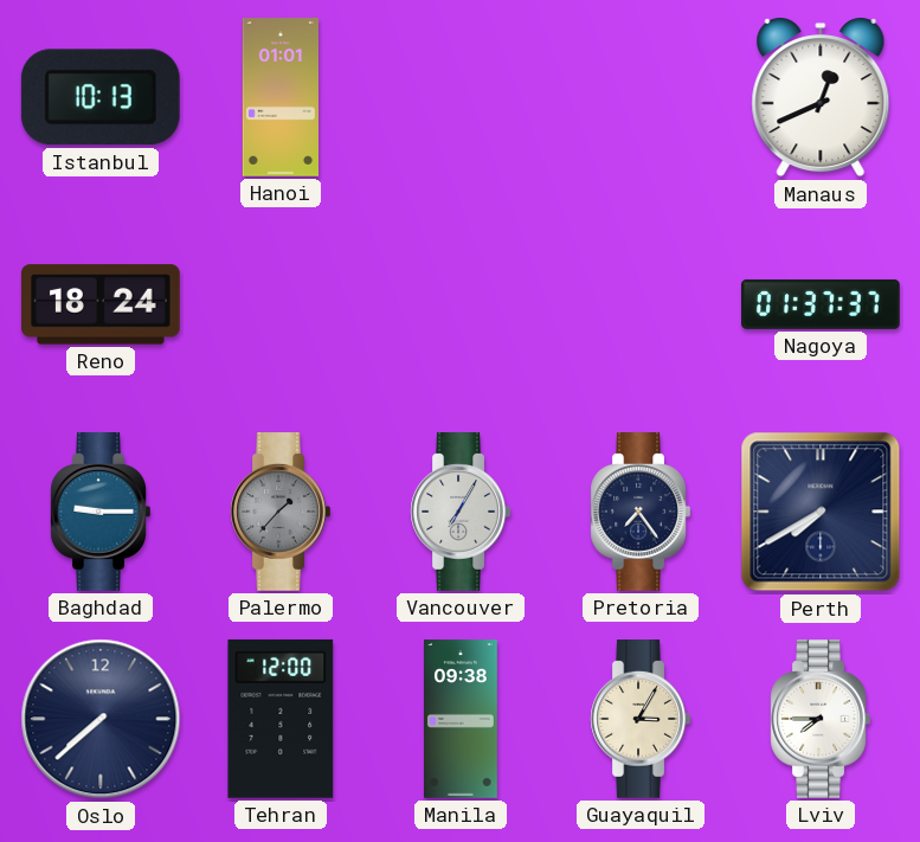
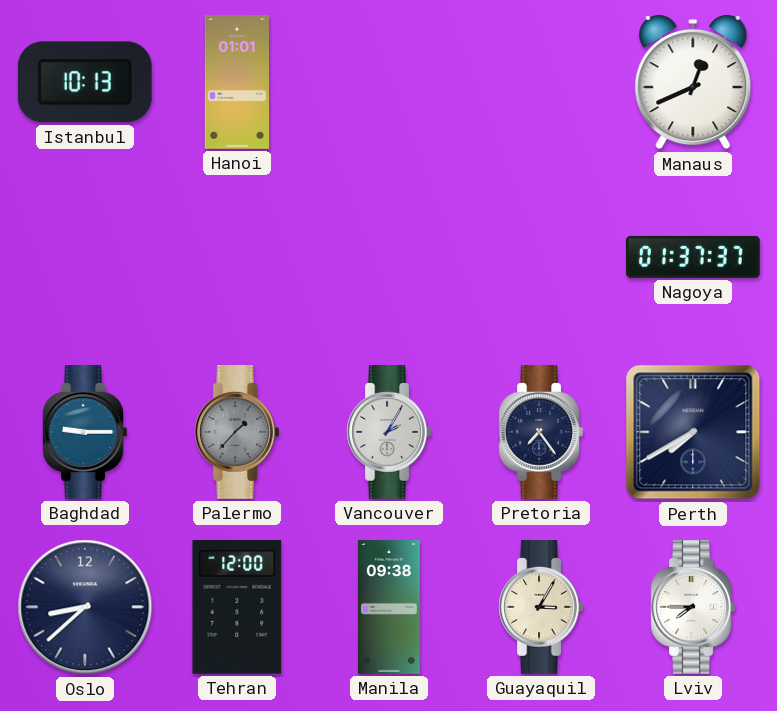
Reno: 18:24 -> none
Vancouver: 7:05 -> 2:05
Oslo: 7:38 -> 8:38
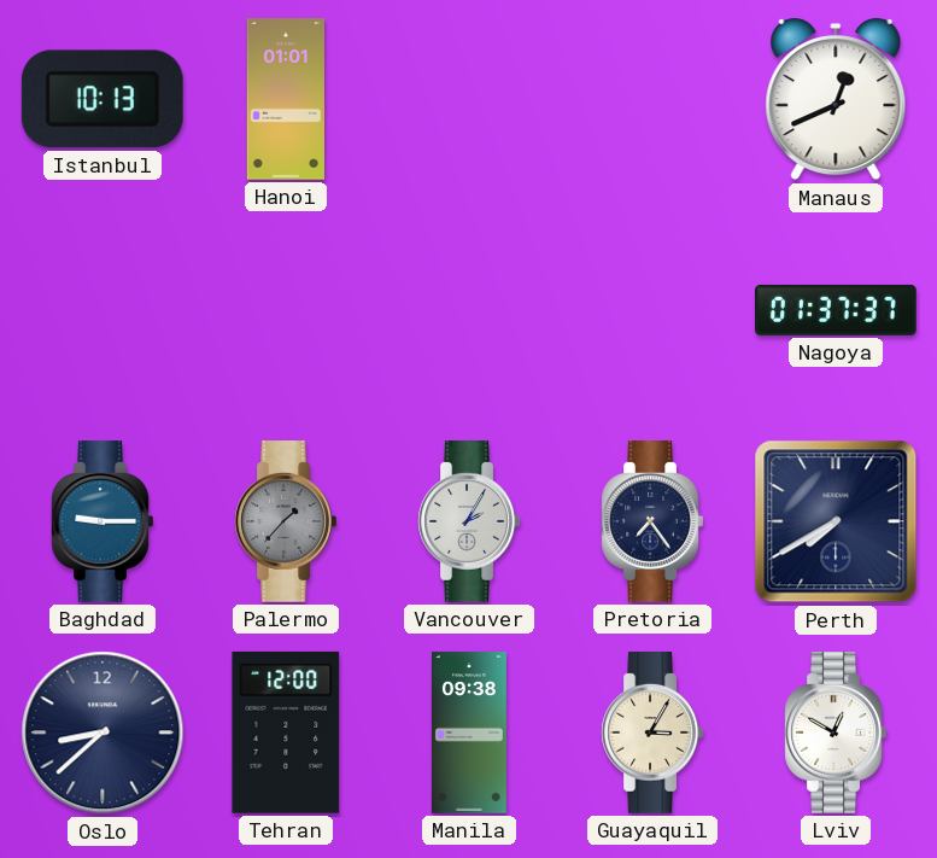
Lviv: 7:45 -> 12:50
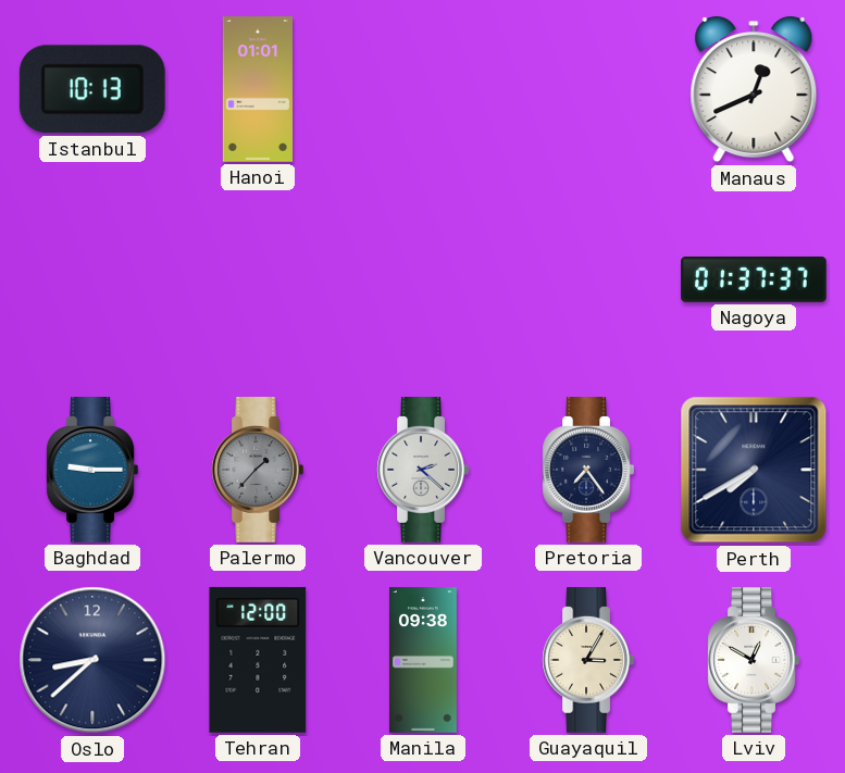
Vancouver: 2:05 -> 2:22
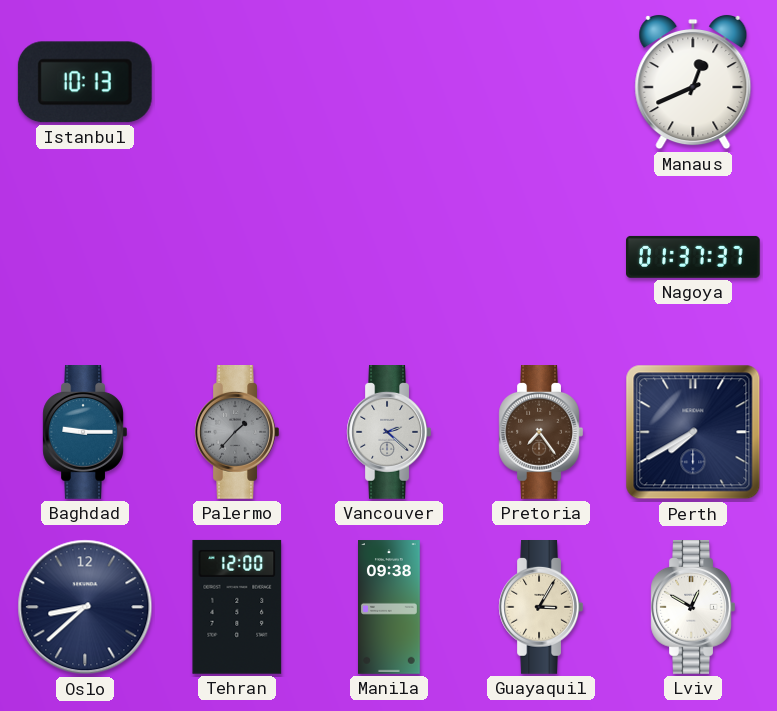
Hanoi: 01:01 -> none
Pretoria dial: navy -> brown
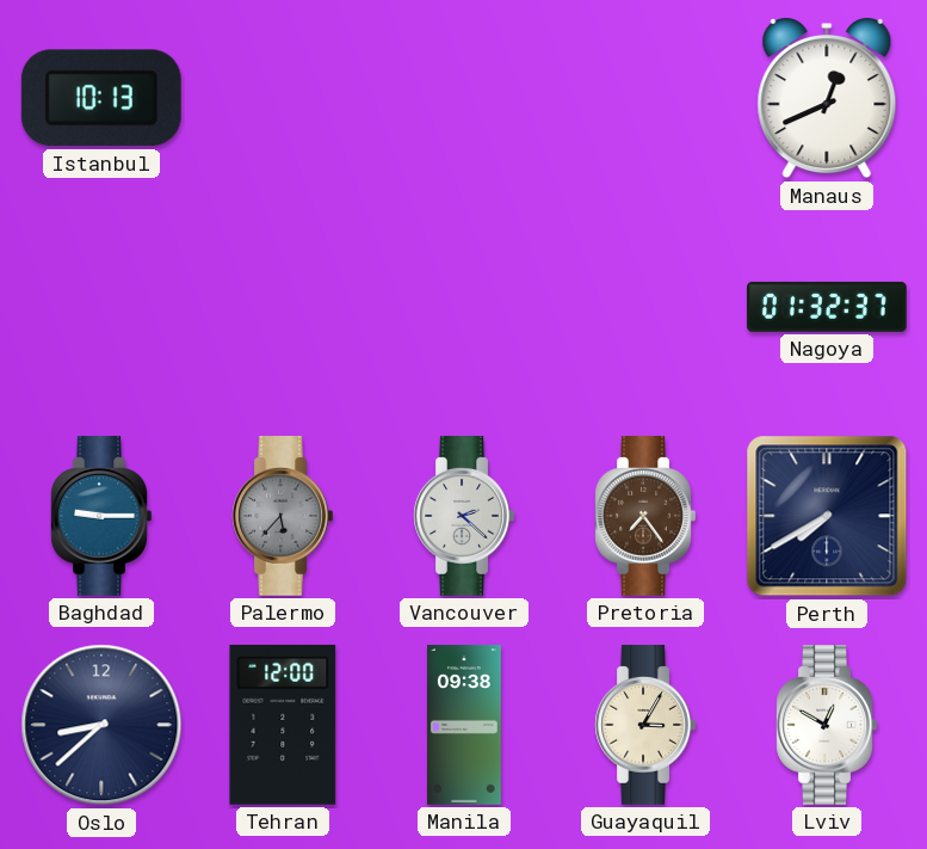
Nagoya: 01:37 -> 01:32
Palermo: 1:37 -> 5:37
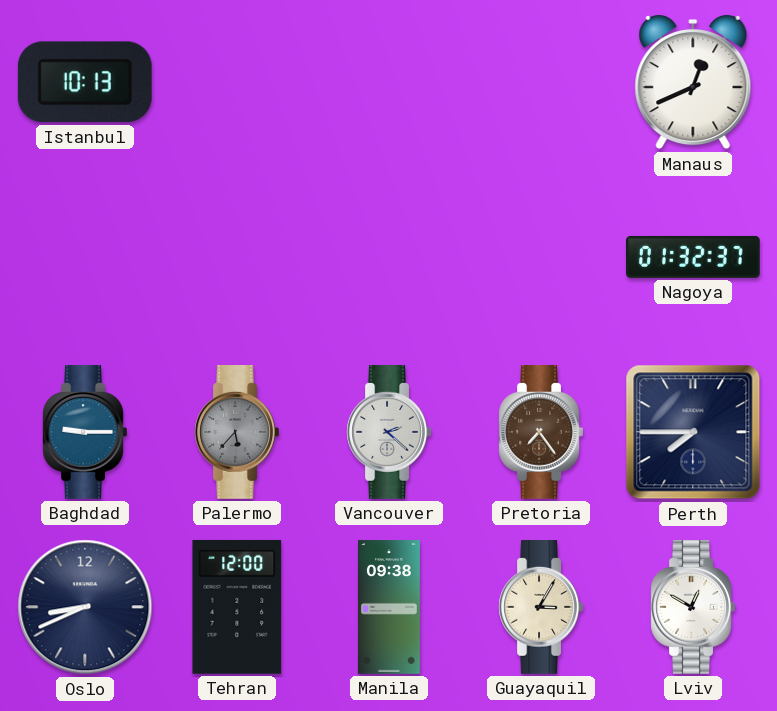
Perth: 7:40 -> 7:45
Oslo: 8:38 -> 8:41
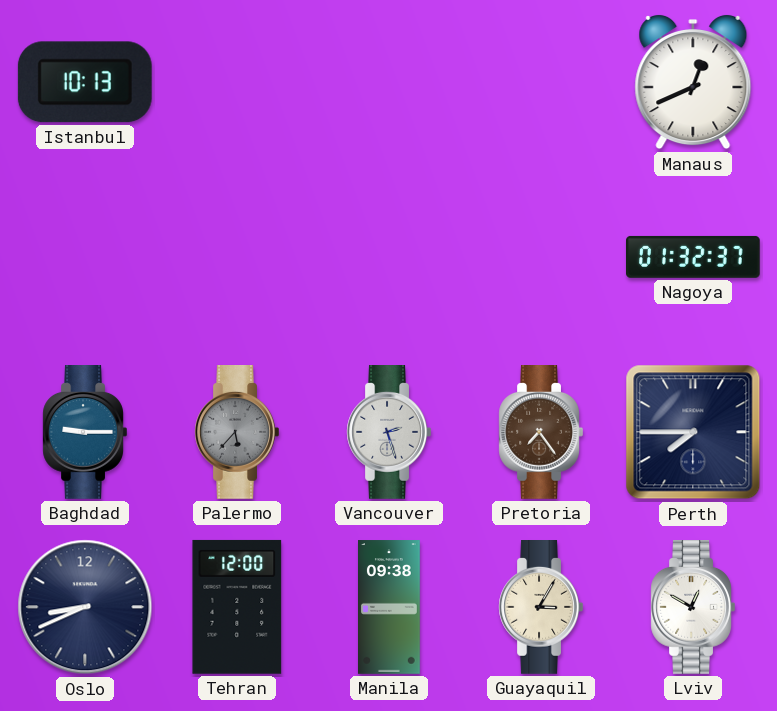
Vancouver: 2:22 -> 2:27
